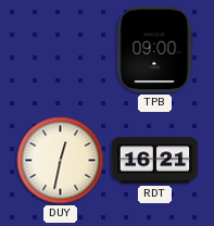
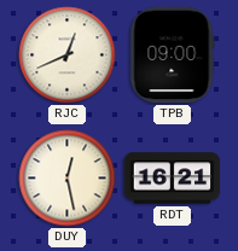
RJC: none -> 12:41
DUY: 12:32 -> 12:28
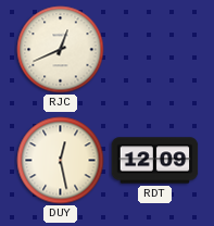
TPB: 09:00 -> none
RDT: 16:21 -> 12:09
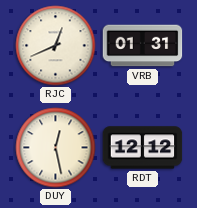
VRB: none -> 01:31
RDT: 12:09 -> 12:12
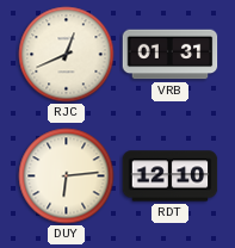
DUY: 12:28 -> 6:14
RDT: 12:12 -> 12:10
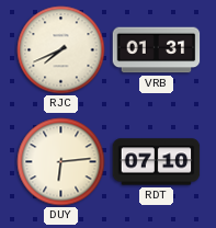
RJC: 12:41 -> 7:41
RDT: 12:10 -> 07:10
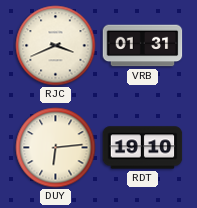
RJC: 7:41 -> 3:41
RDT: 07:10 -> 19:10
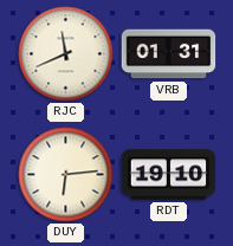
RJC: 3:41 -> 11:41
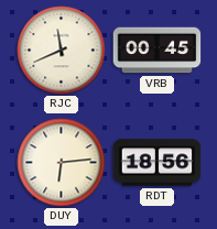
VRB: 01:31 -> 00:45
RDT: 19:10 -> 18:56
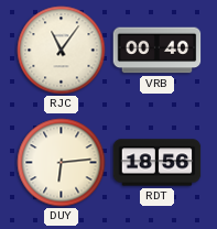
RJC: 11:41 -> 11:06
VRB: 00:45 -> 00:40
